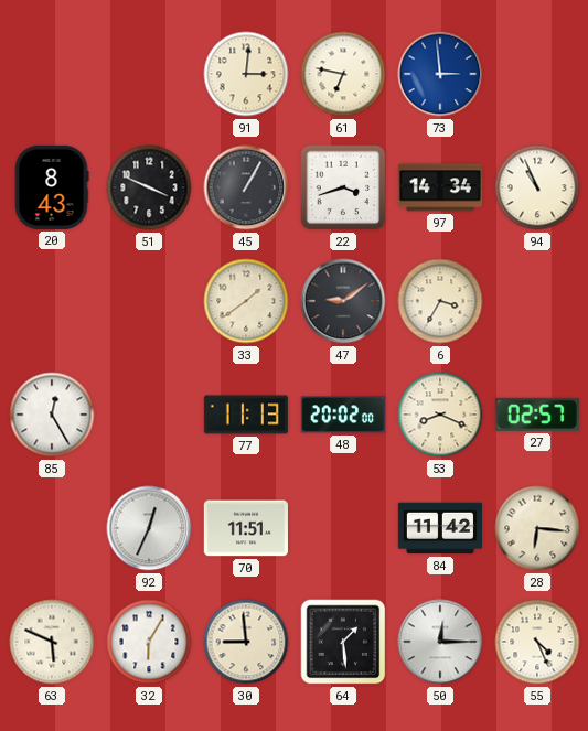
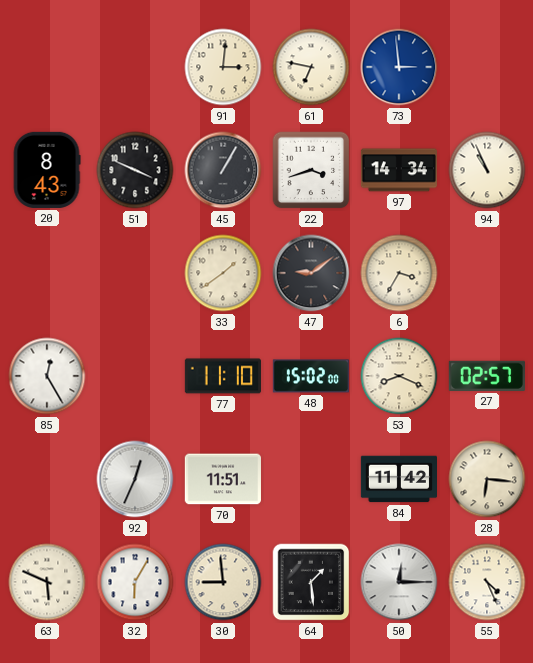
77: 11:13 -> 11:10
48: 20:02 -> 15:02
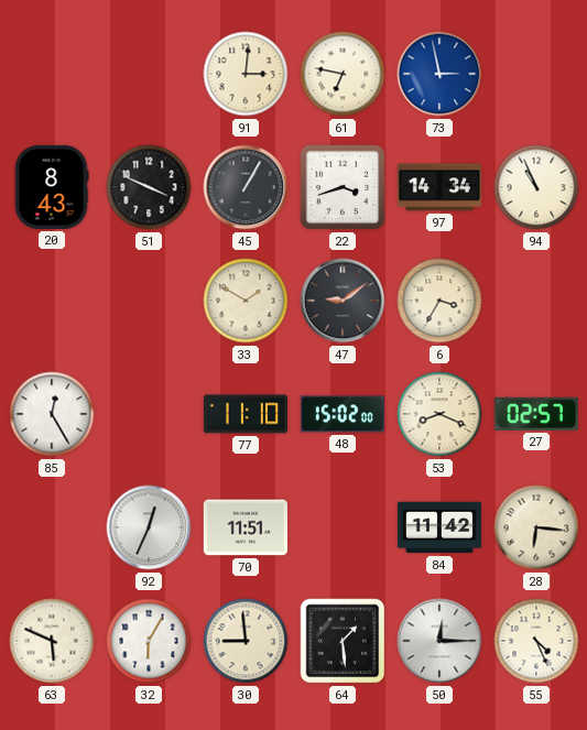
73: 2:59 -> 2:58
33: 1:39 -> 1:50
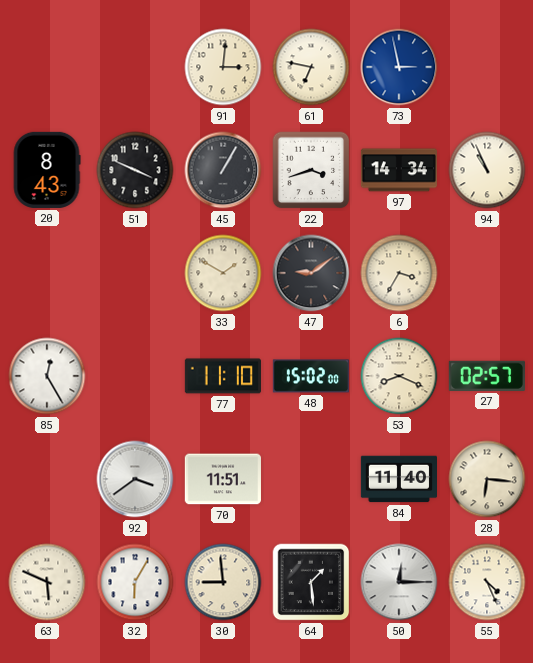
92: 12:34 -> 3:39
84: 11:42 -> 11:40
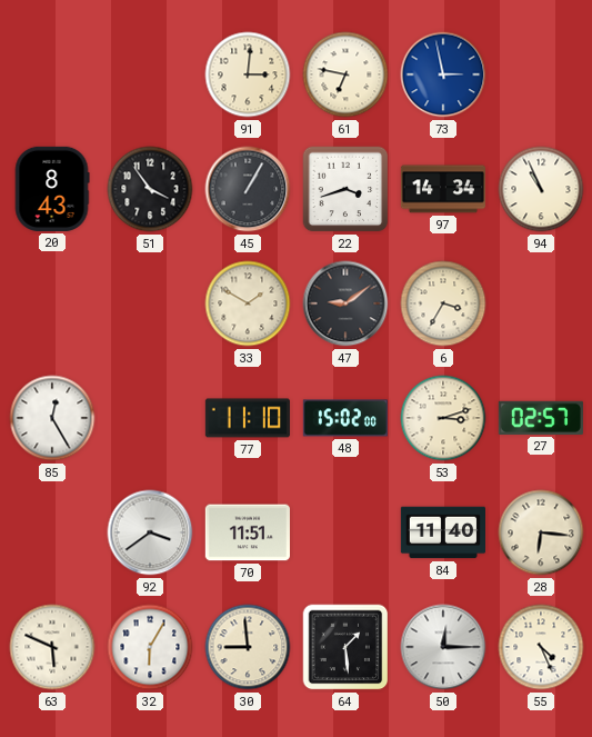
51: 3:49 -> 3:54
53: 8:19 -> 3:12
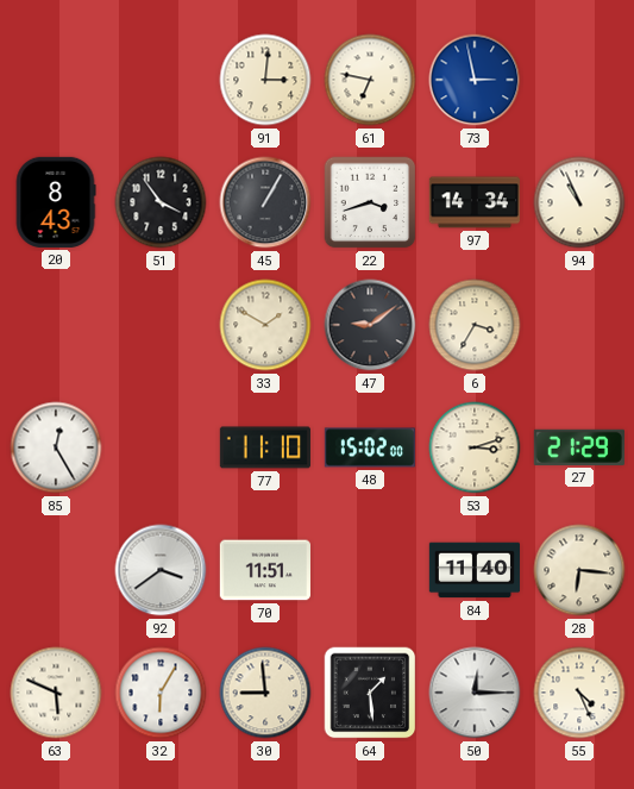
27: 02:57 -> 21:29
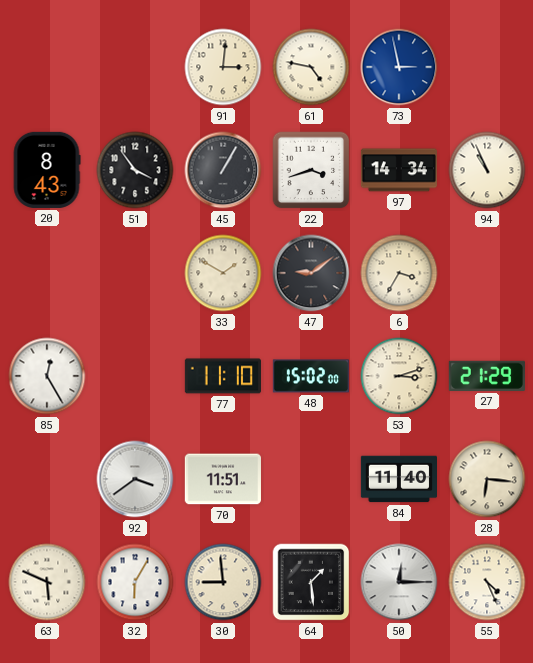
61: 6:47 -> 4:47
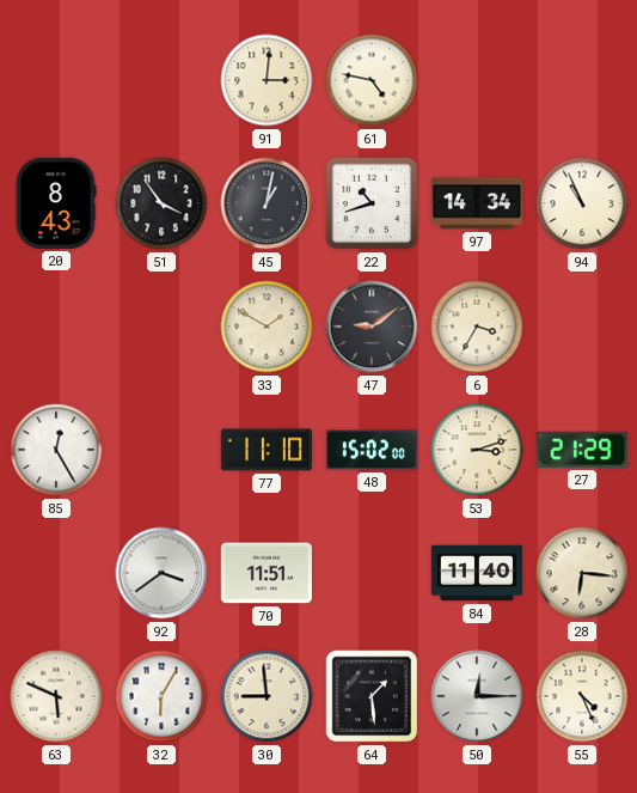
73: 2:58 -> none
45: 1:05 -> 1:02
22: 3:42 -> 10:42
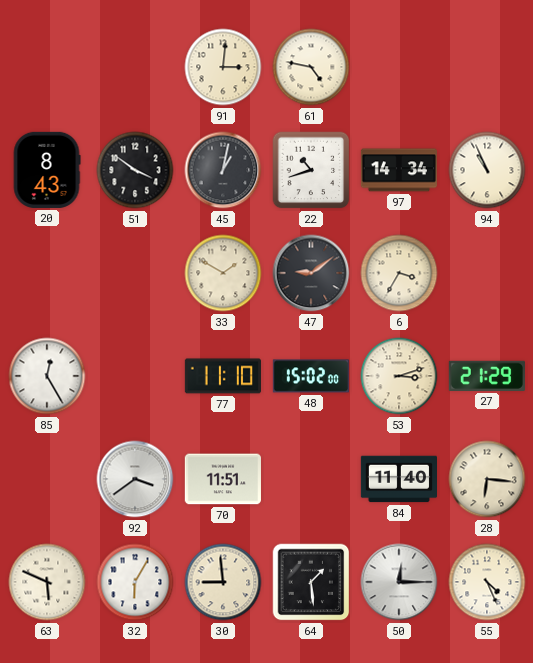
51: 3:54 -> 3:51
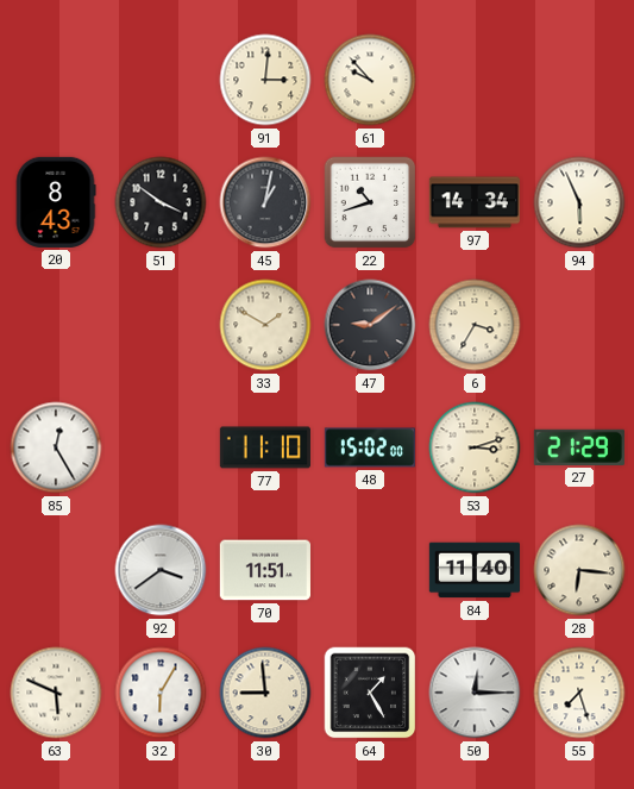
61: 4:47 -> 9:53
94: 10:56 -> 5:56
64: 1:29 -> 1:25
55: 4:26 -> 7:27
